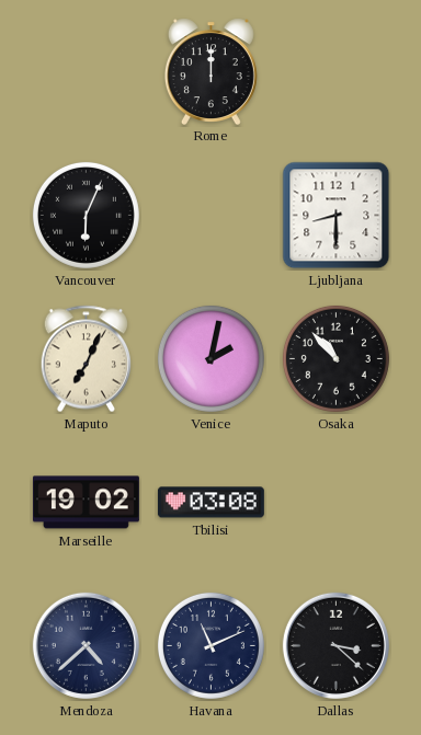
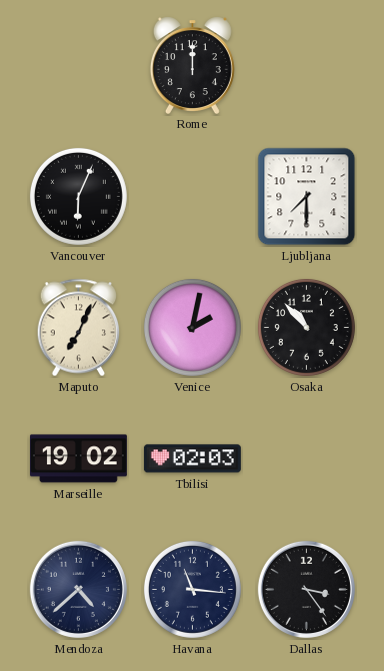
Ljubljana: 8:30 -> 7:30
Tbilisi: 03:08 -> 02:03
Havana: 11:11 -> 11:16
Dallas: 3:22 -> 3:24
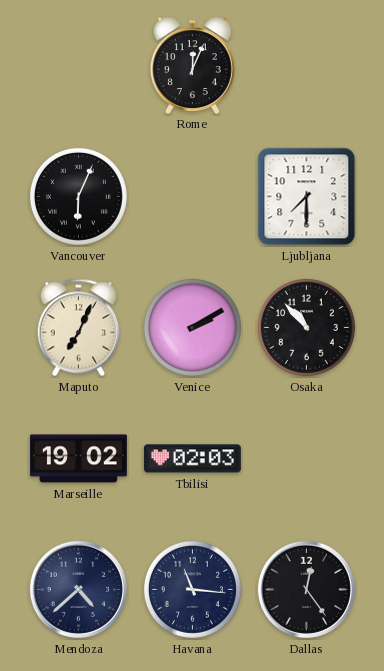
Rome: 12:00 -> 12:04
Venice: 2:02 -> 2:10
Dallas: 3:24 -> 12:24
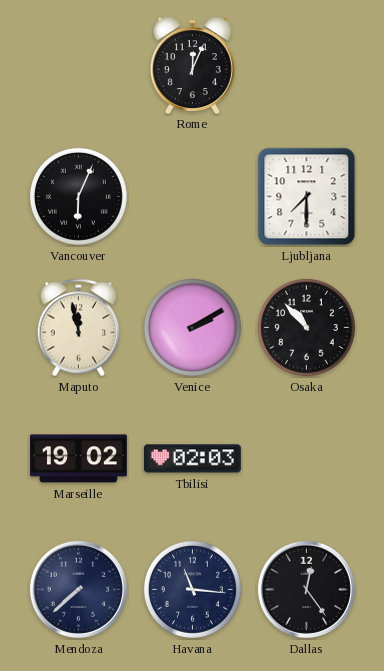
Maputo: 7:04 -> 11:58
Mendoza: 4:38 -> 7:38
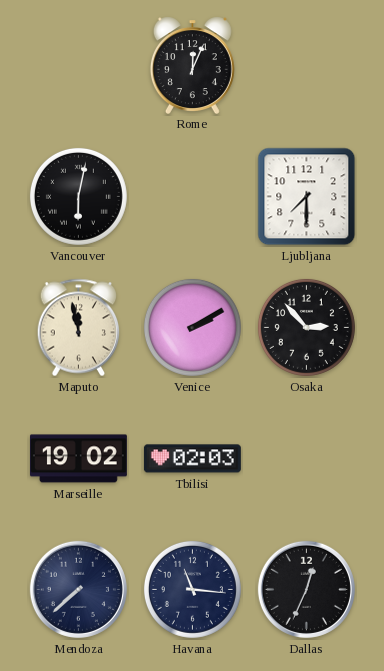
Vancouver: 6:04 -> 6:02
Osaka: 10:53 -> 2:53
Dallas: 12:24 -> 12:34
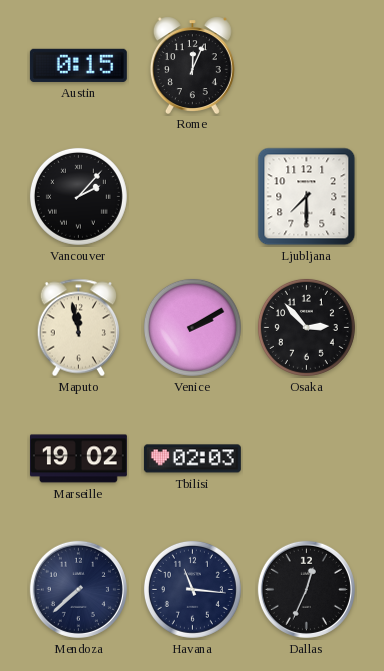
Austin: none -> 0:15
Vancouver: 6:02 -> 2:07
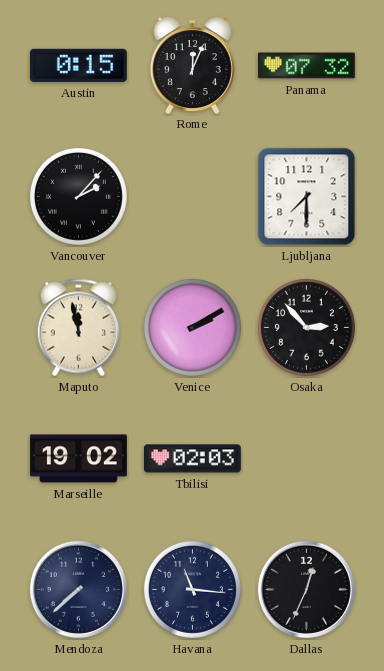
Panama: none -> 07:32
